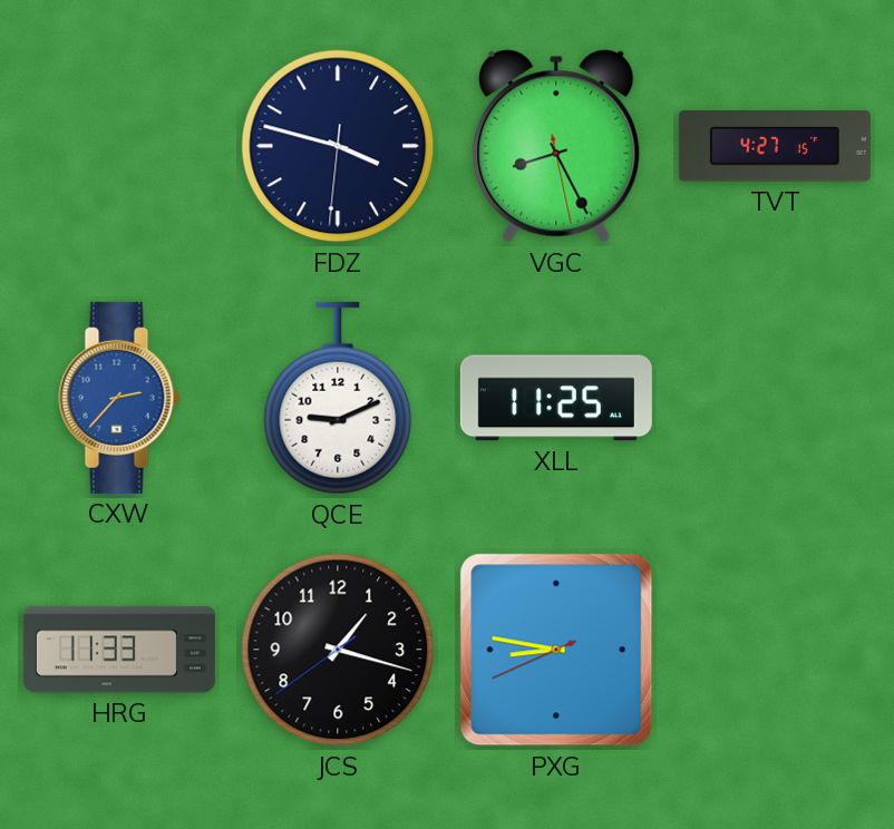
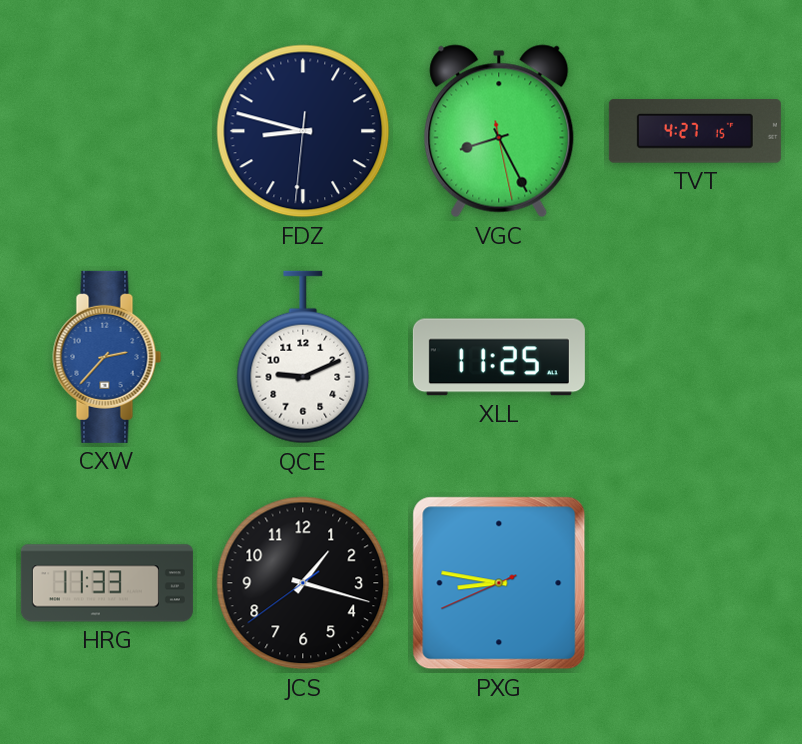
FDZ: 3:47 -> 8:47
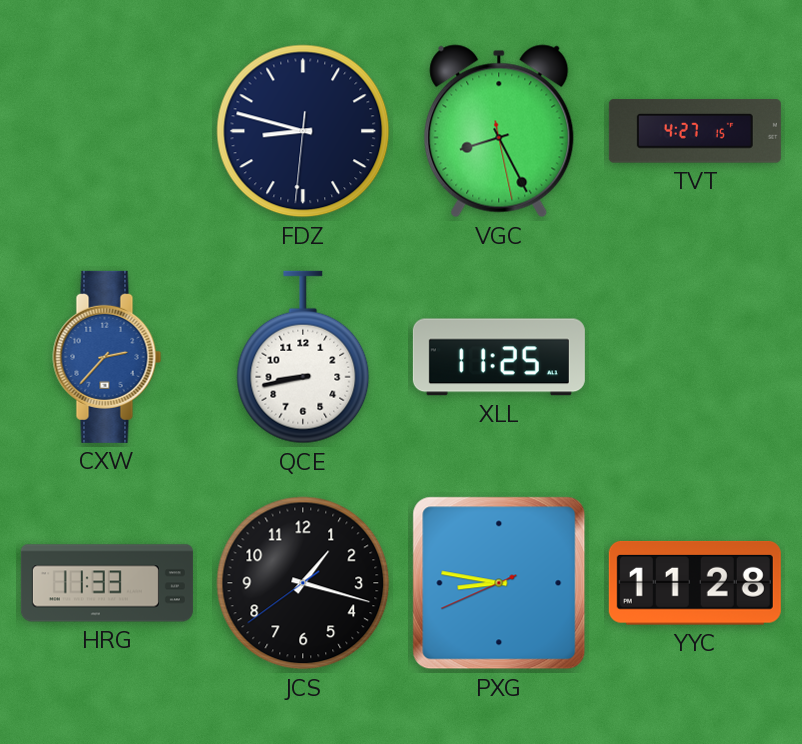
QCE: 9:11 -> 8:43
YYC: none -> 11:28
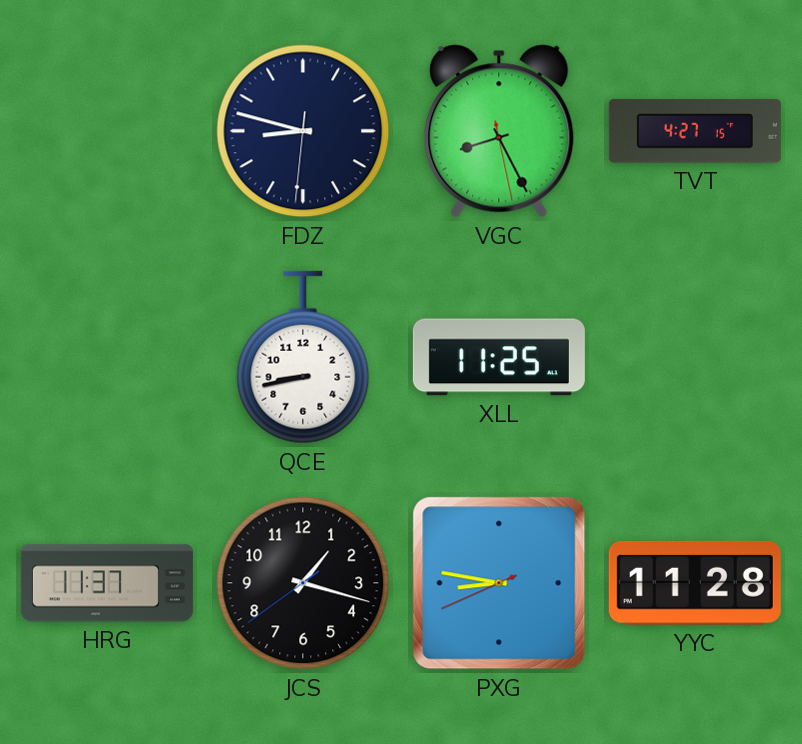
CXW: 2:37 -> none
HRG: 11:33 -> 11:37
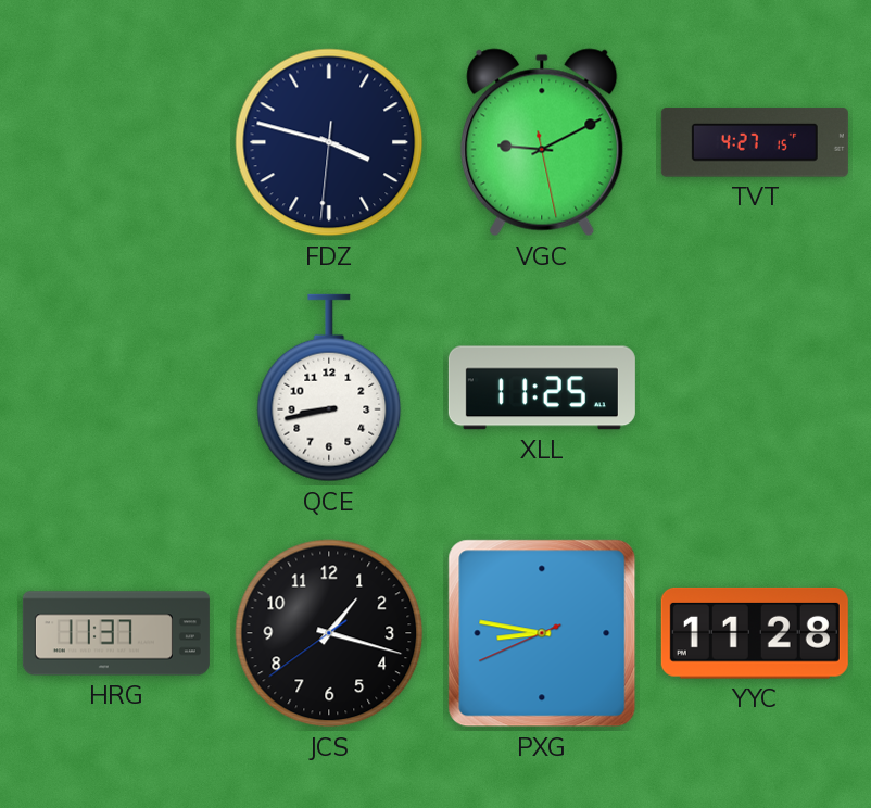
FDZ: 8:47 -> 3:47
VGC: 8:25 -> 9:10
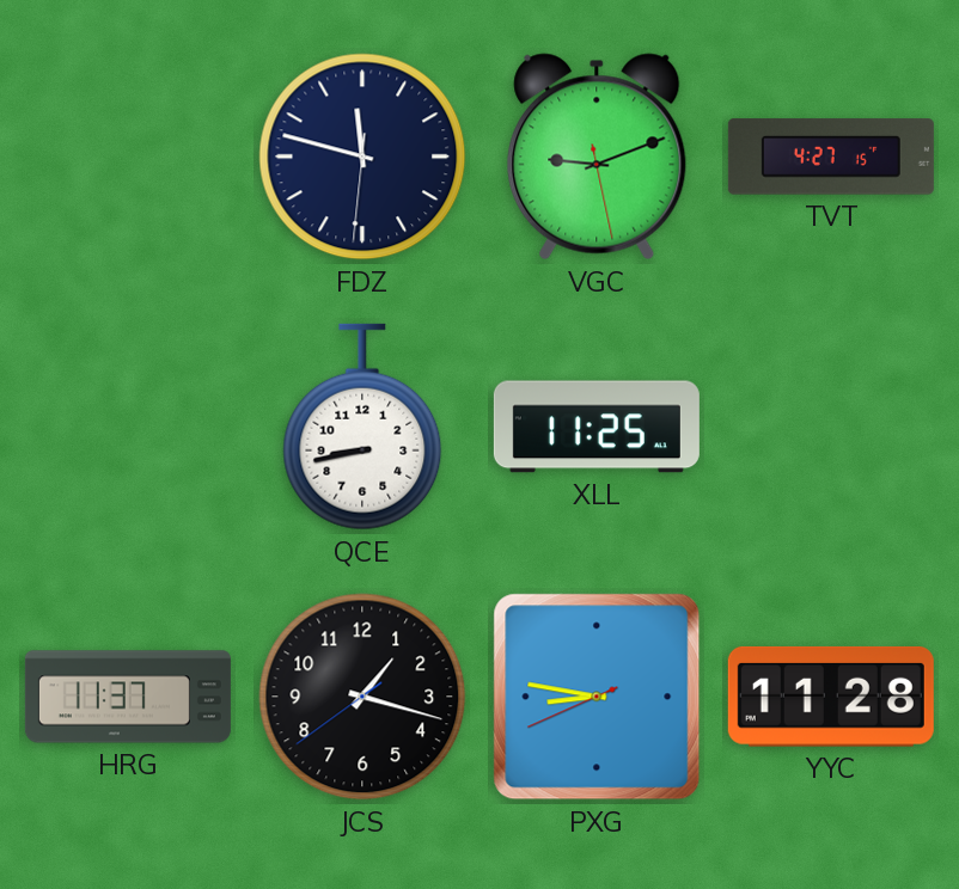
FDZ: 3:47 -> 11:47
VGC: 9:10 -> 9:11
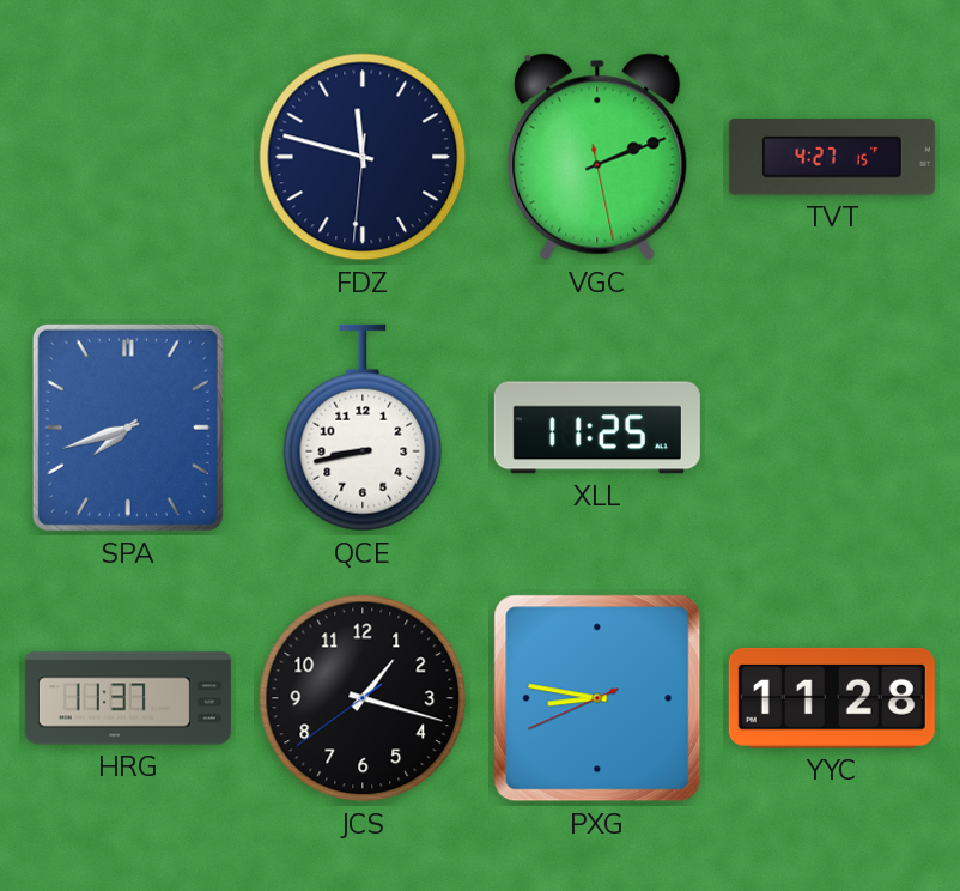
VGC: 9:11 -> 2:11
SPA: none -> 7:42
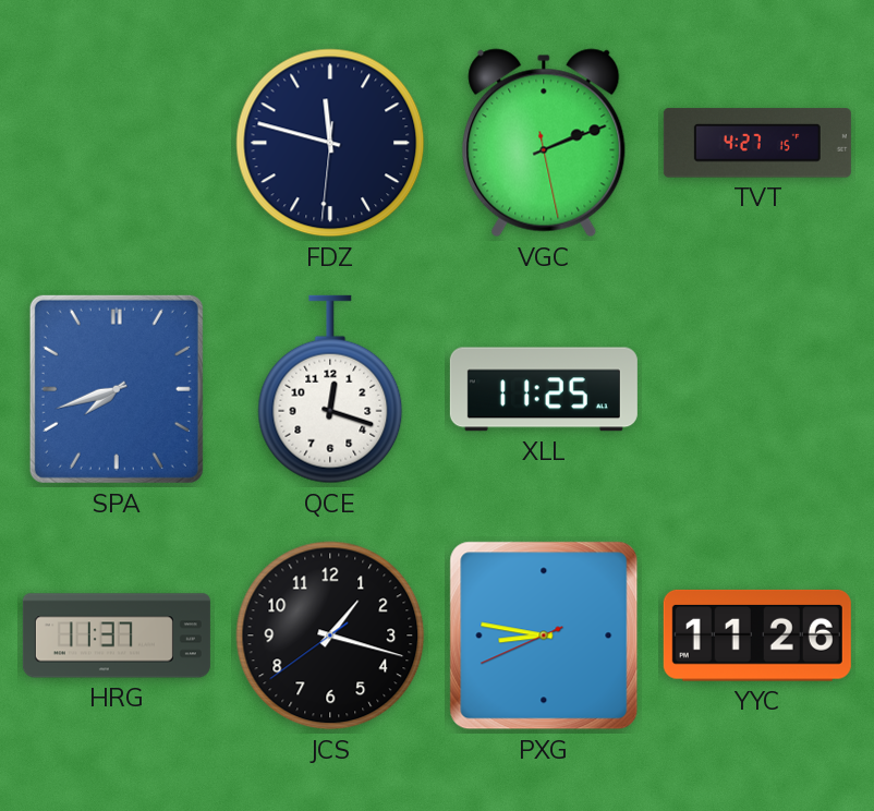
QCE: 8:43 -> 12:18
YYC: 11:28 -> 11:26
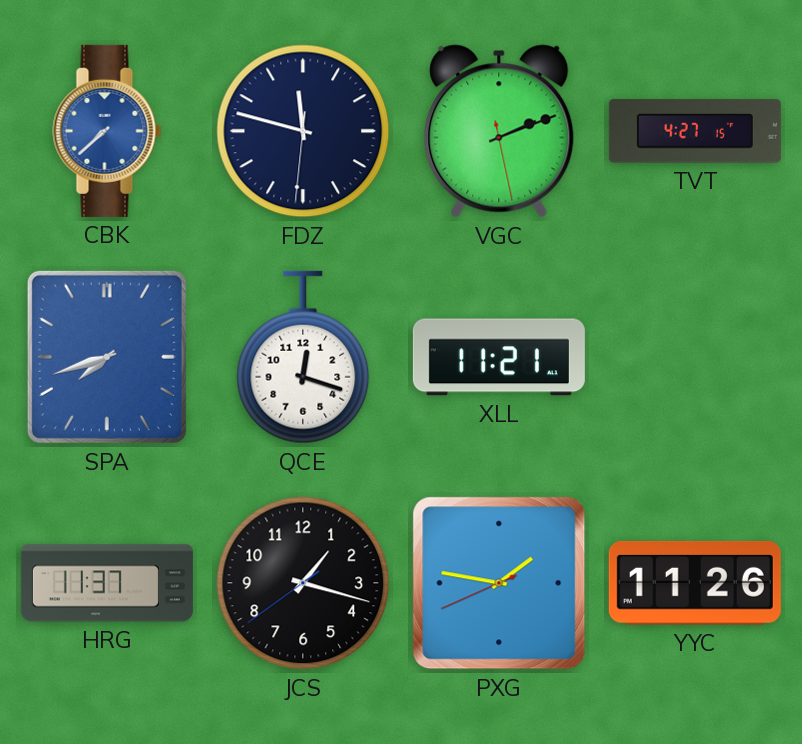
CBK: none -> 7:38
XLL: 11:25 -> 11:21
PXG: 8:46 -> 1:46
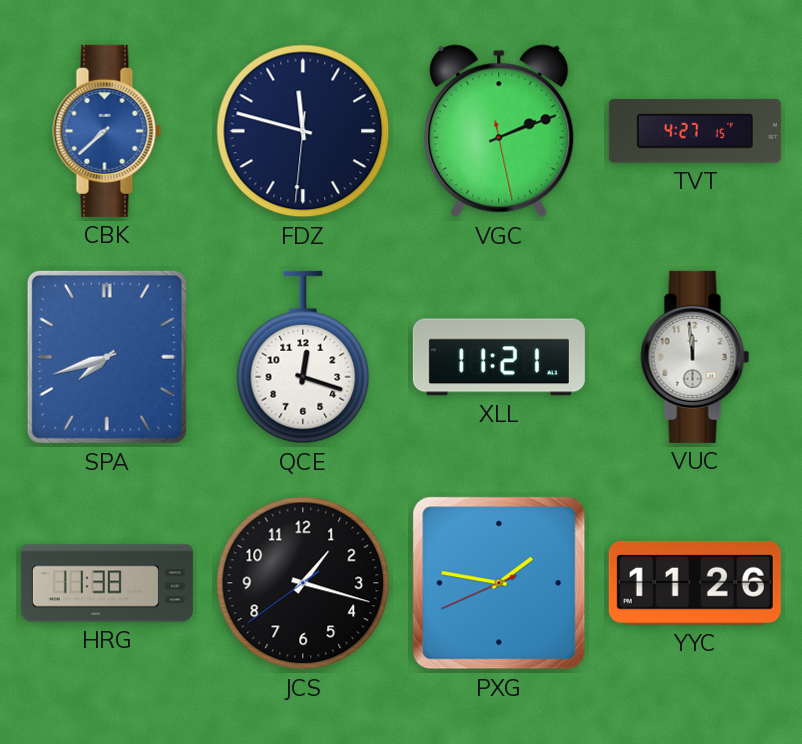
VUC: none -> 11:59
HRG: 11:37 -> 11:38
